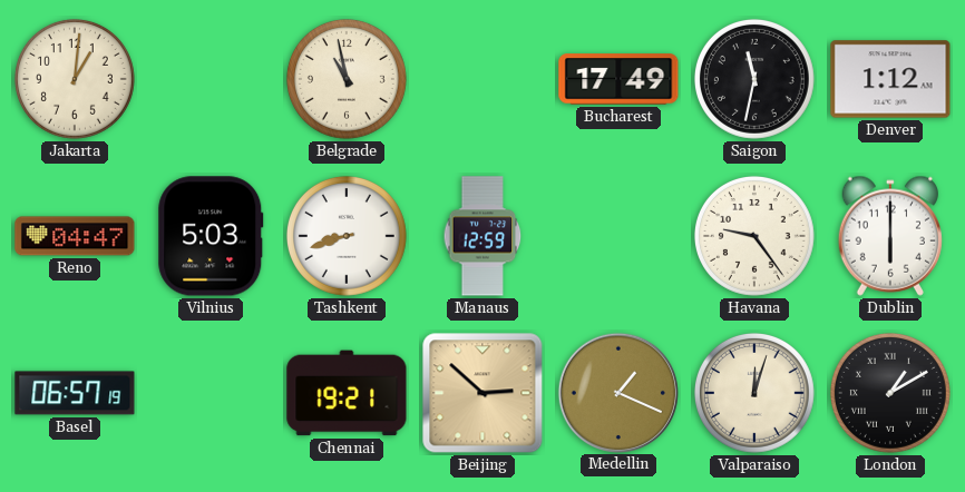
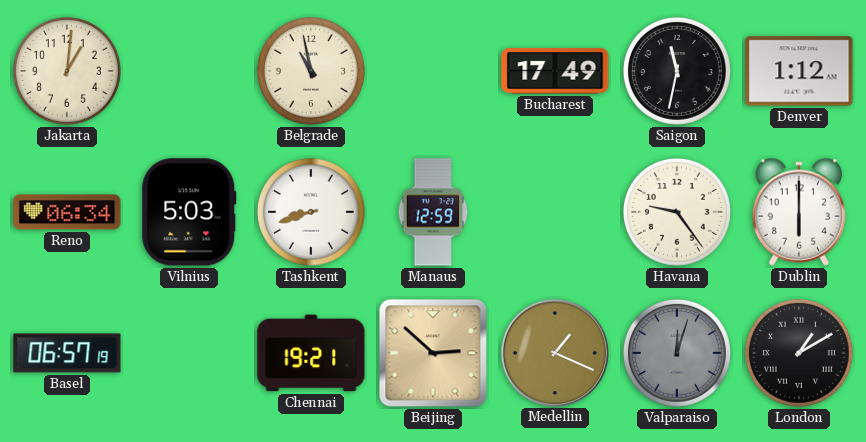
Reno: 04:47 -> 06:34
Valparaiso dial: cream -> grey
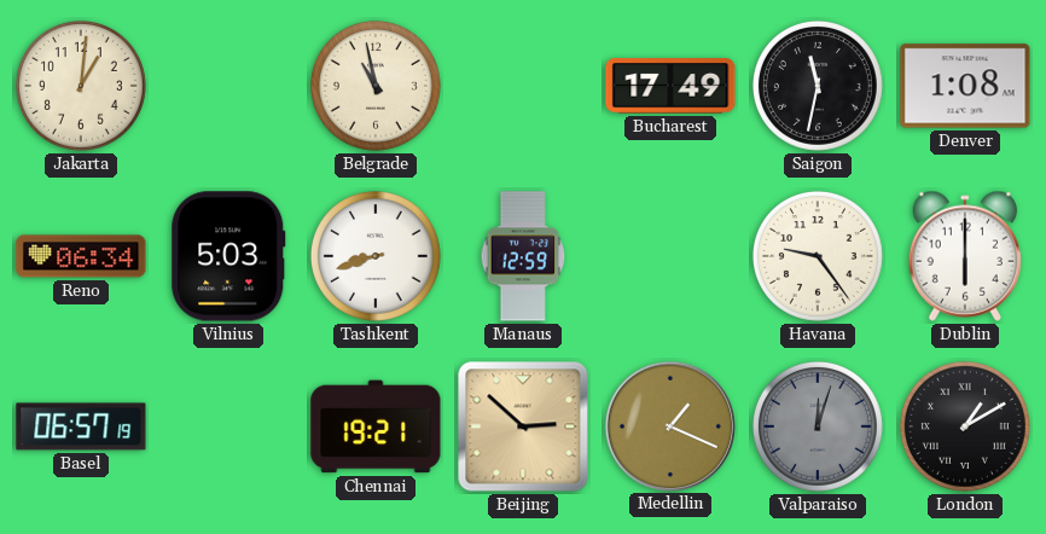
Denver: 1:12 -> 1:08
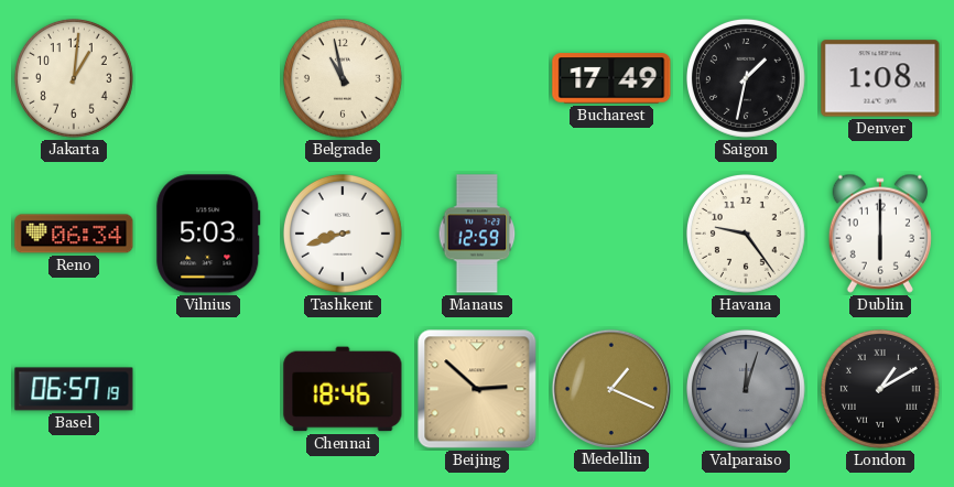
Saigon: 11:32 -> 1:32
Chennai: 19:21 -> 18:46
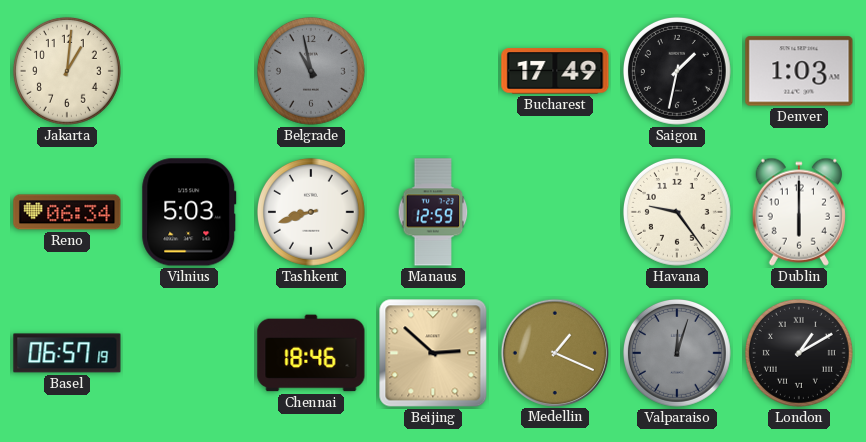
Belgrade dial: cream -> grey
Denver: 1:08 -> 1:03
